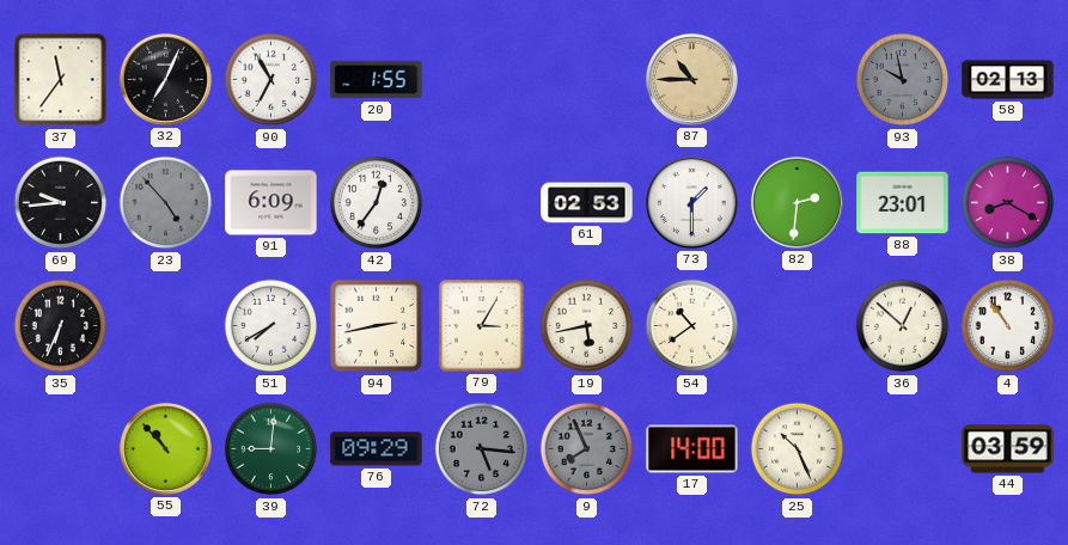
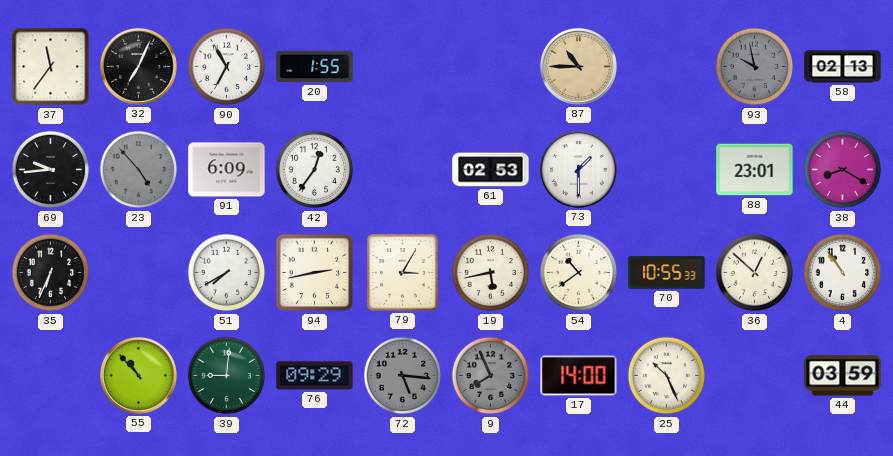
82: 2:31 -> none
70: none -> 10:55
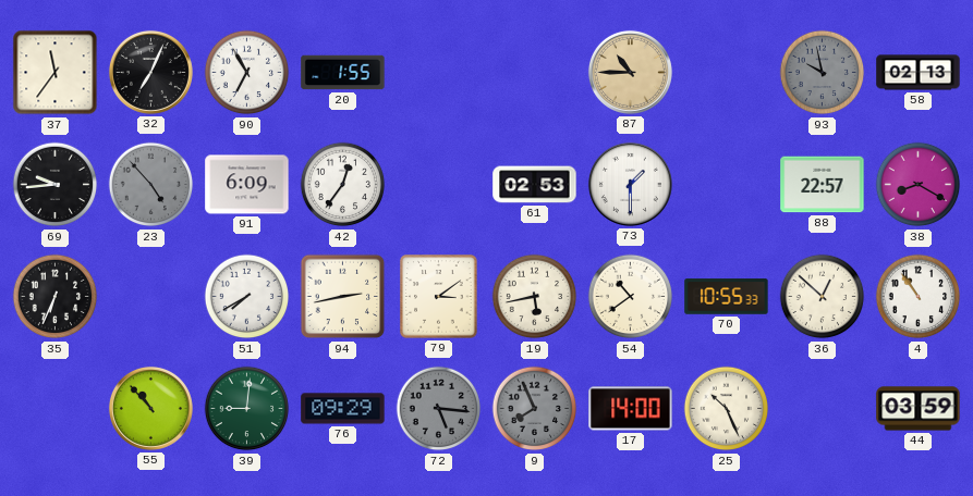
88: 23:01 -> 22:57
79: 3:05 -> 3:09
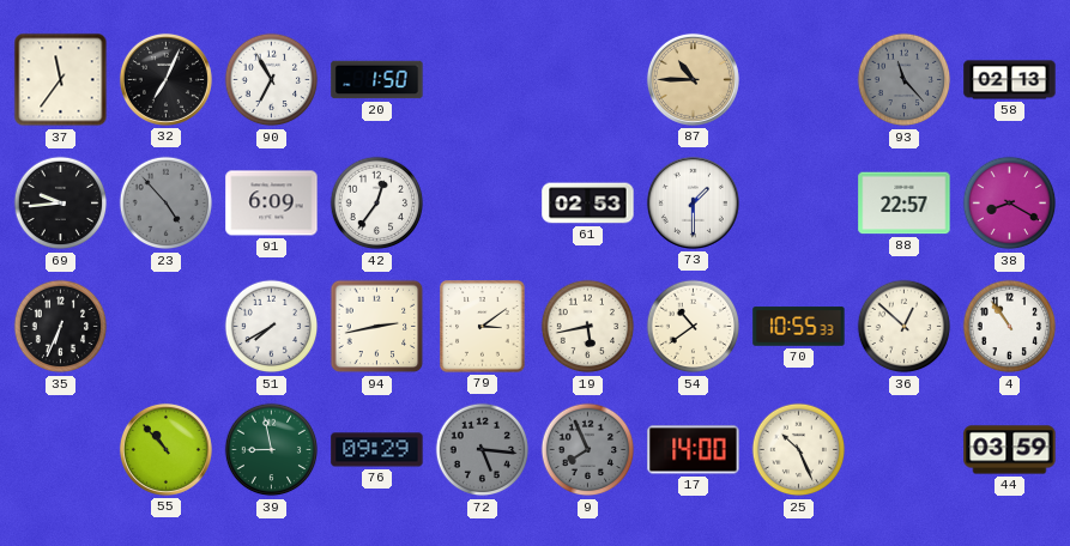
20: 1:55 -> 1:50
93: 9:58 -> 11:23
39: 9:01 -> 8:58
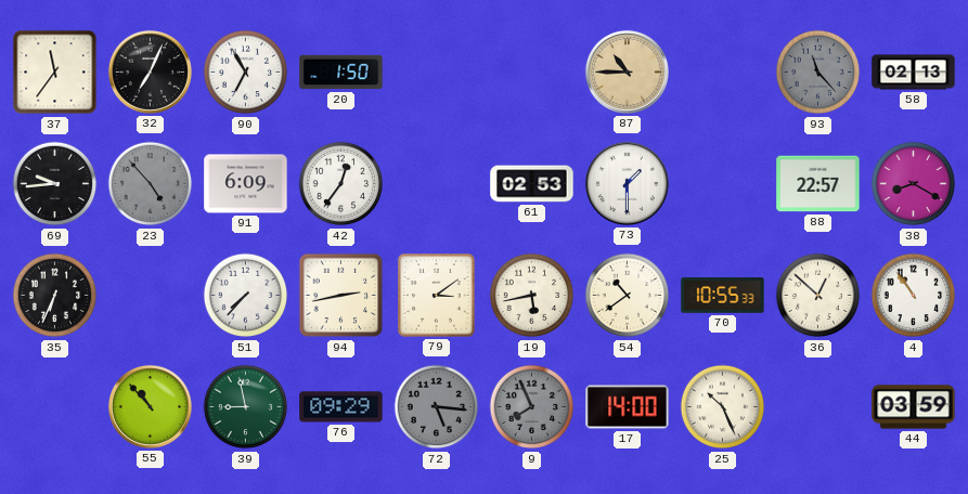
51: 7:40 -> 7:37
